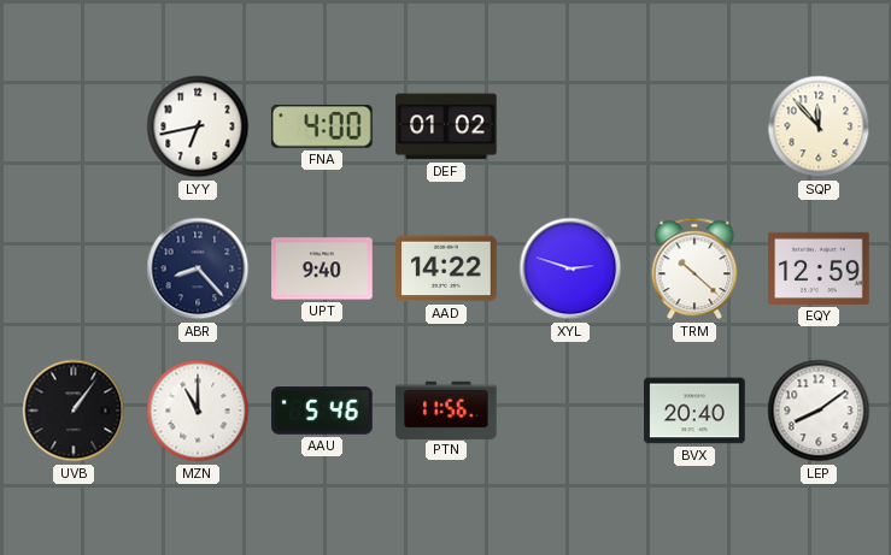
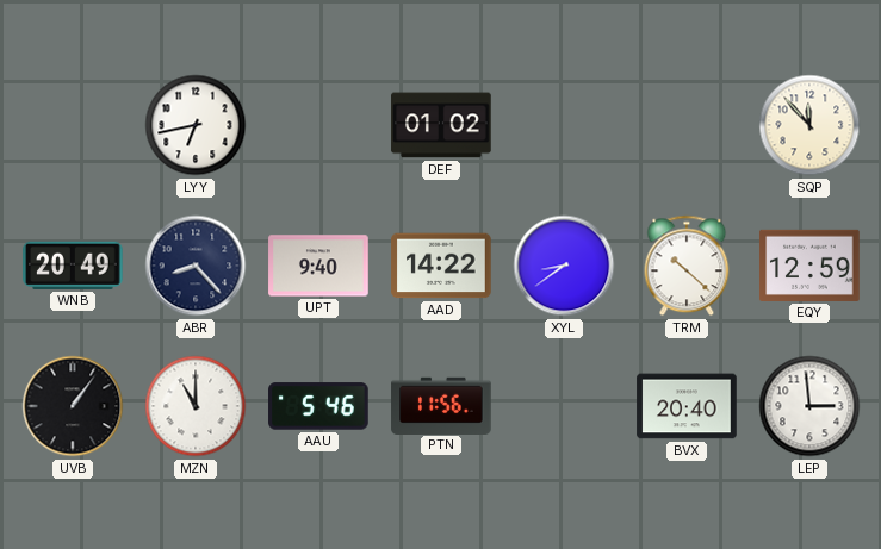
FNA: 4:00 -> none
WNB: none -> 20:49
XYL: 2:48 -> 8:39
LEP: 8:09 -> 2:59
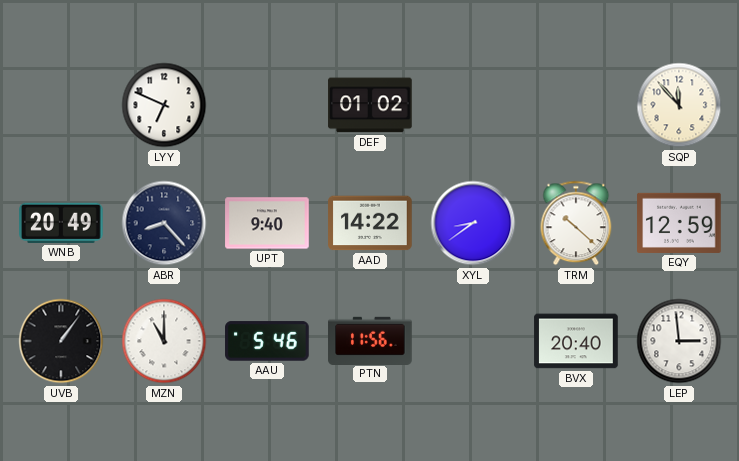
LYY: 6:43 -> 6:49
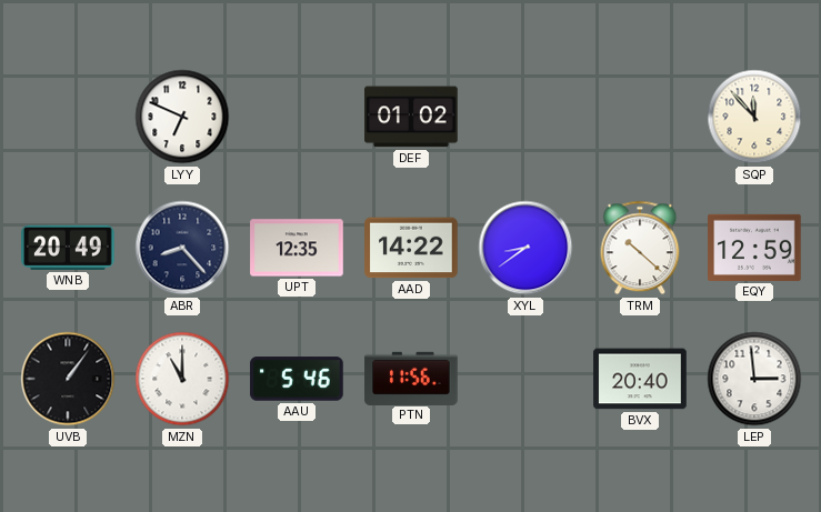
UPT: 9:40 -> 12:35
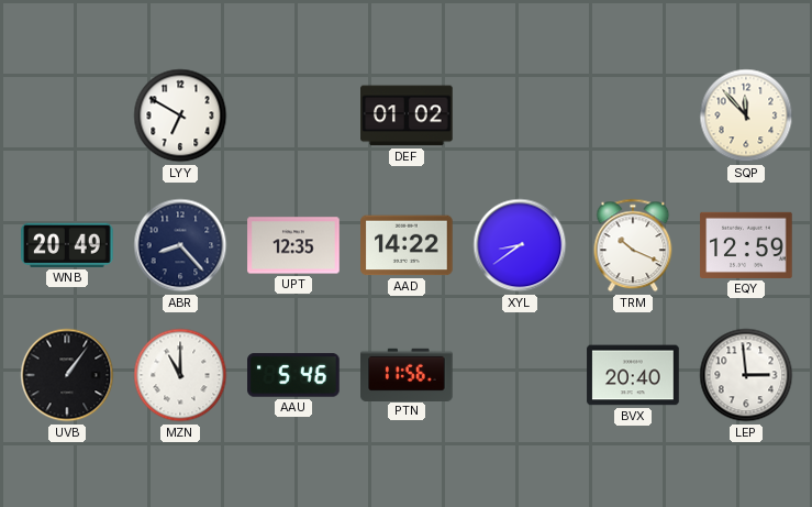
LYY: 6:49 -> 6:50
TRM: 10:22 -> 10:19
